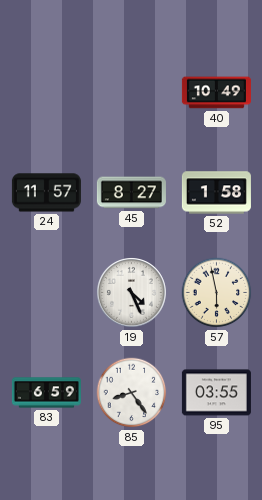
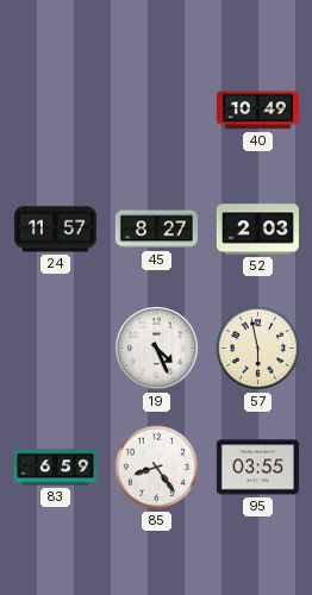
52: 1:58 -> 2:03
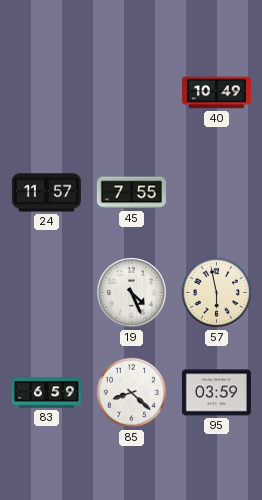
45: 8:27 -> 7:55
52: 2:03 -> none
85: 8:24 -> 8:22
95: 03:55 -> 03:59
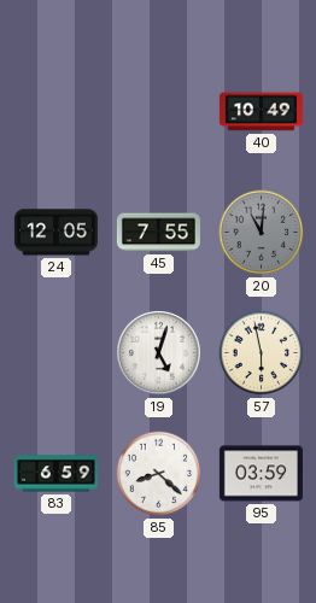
24: 11:57 -> 12:05
20: none -> 11:01
19: 4:26 -> 5:03
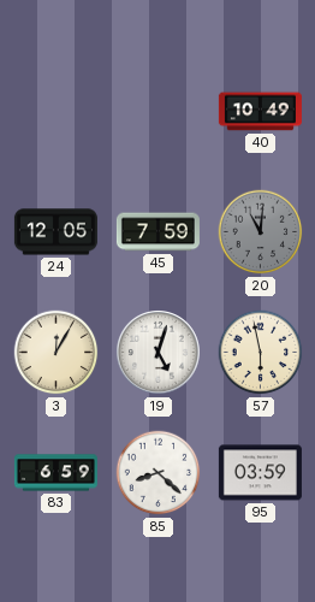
45: 7:55 -> 7:59
3: none -> 12:05
